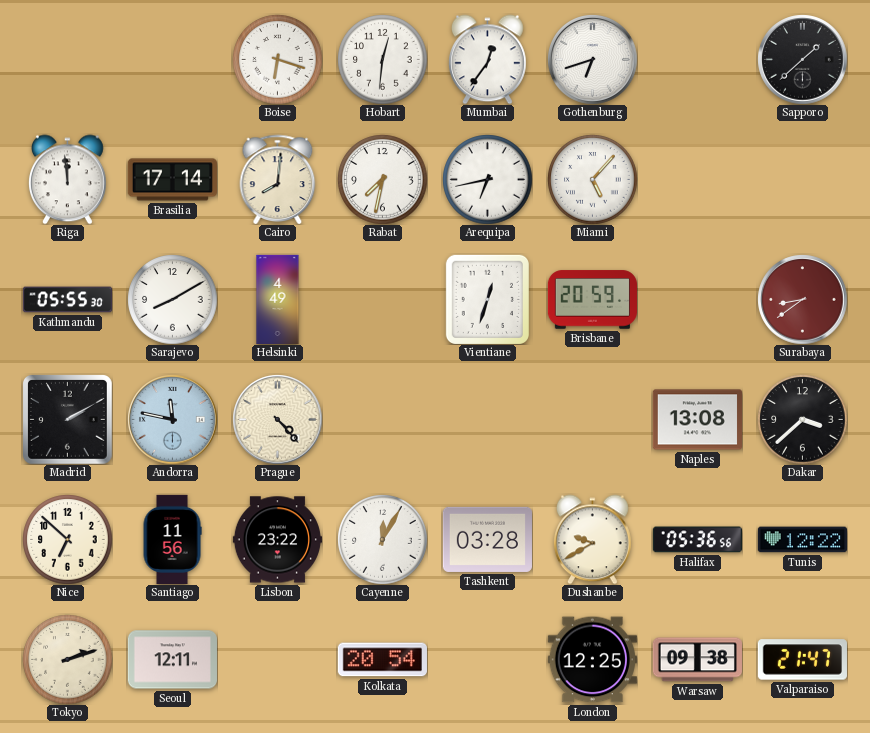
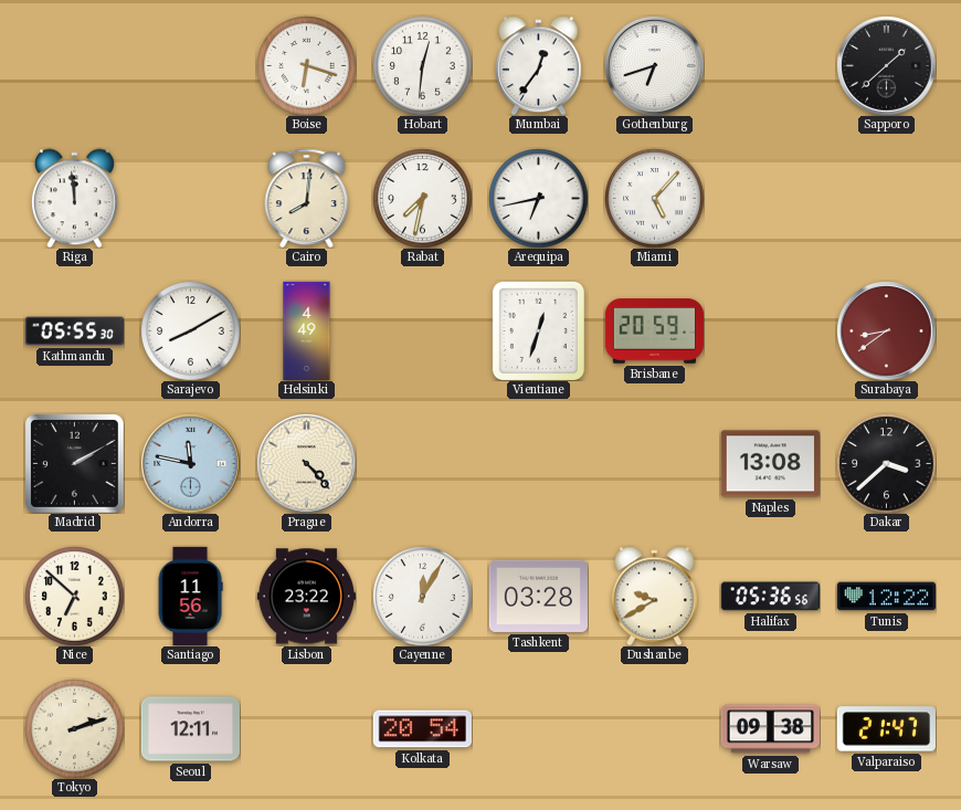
Brasilia: 17:14 -> none
London: 12:25 -> none
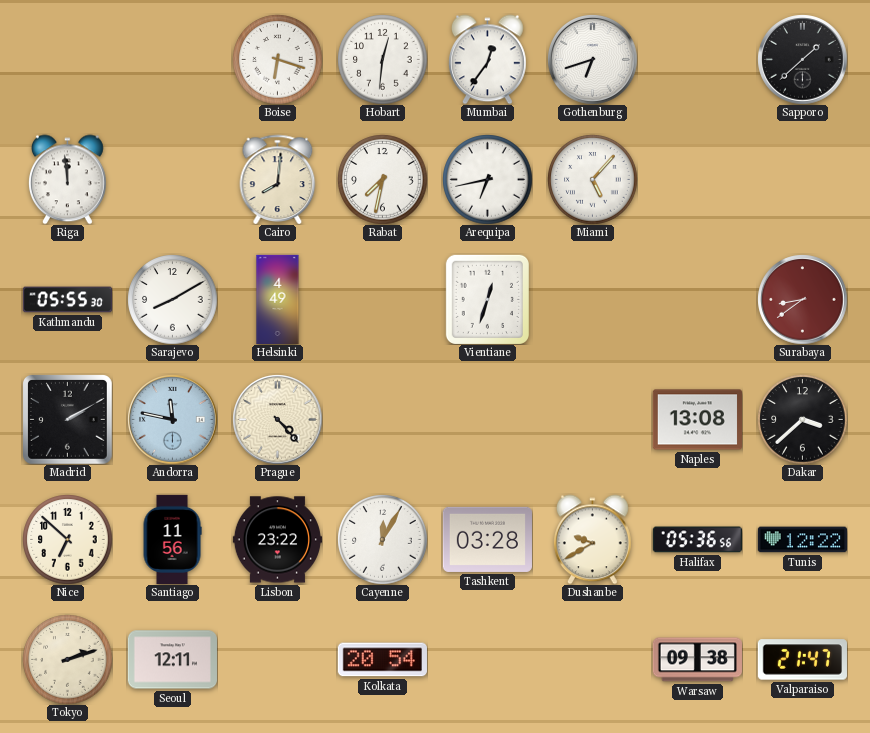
Brisbane: 20:59 -> none
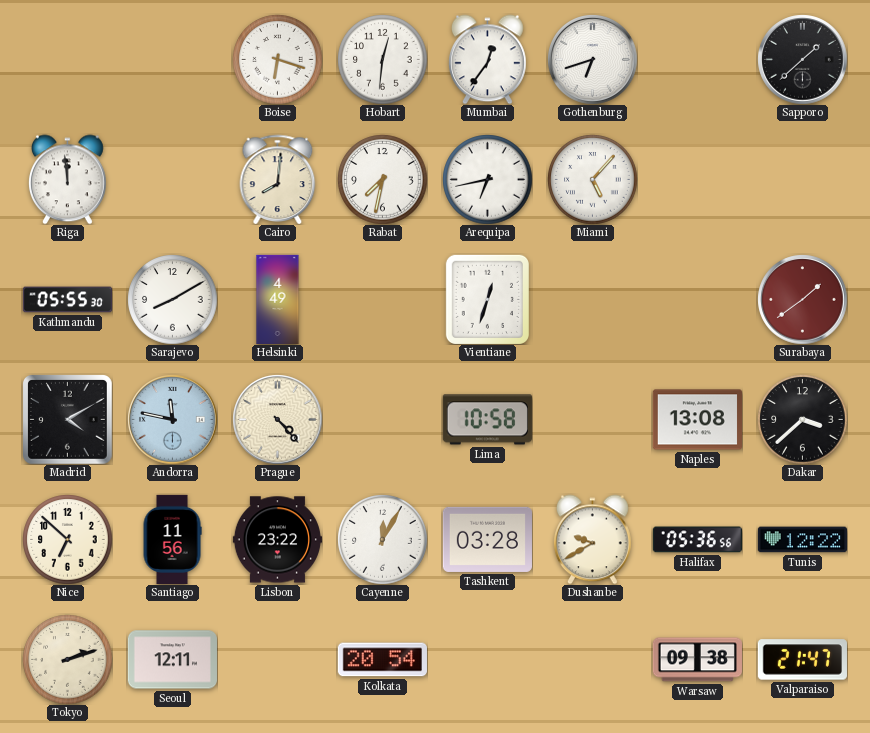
Surabaya: 8:39 -> 1:39
Madrid: 2:10 -> 4:10
Lima: none -> 10:58
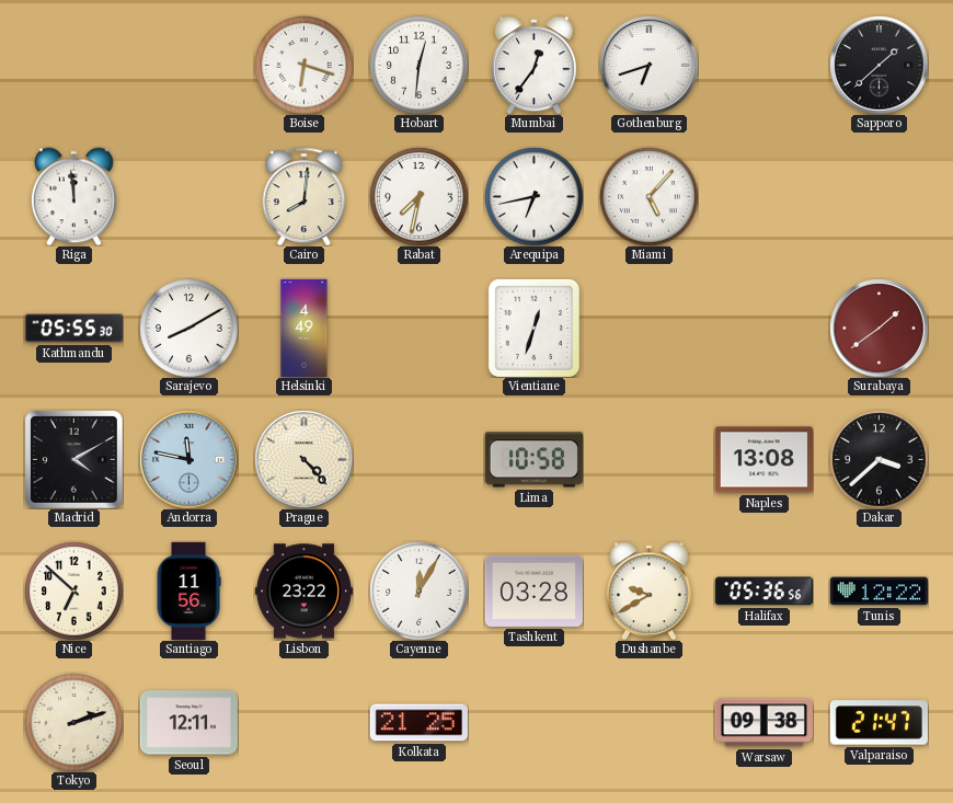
Kolkata: 20:54 -> 21:25
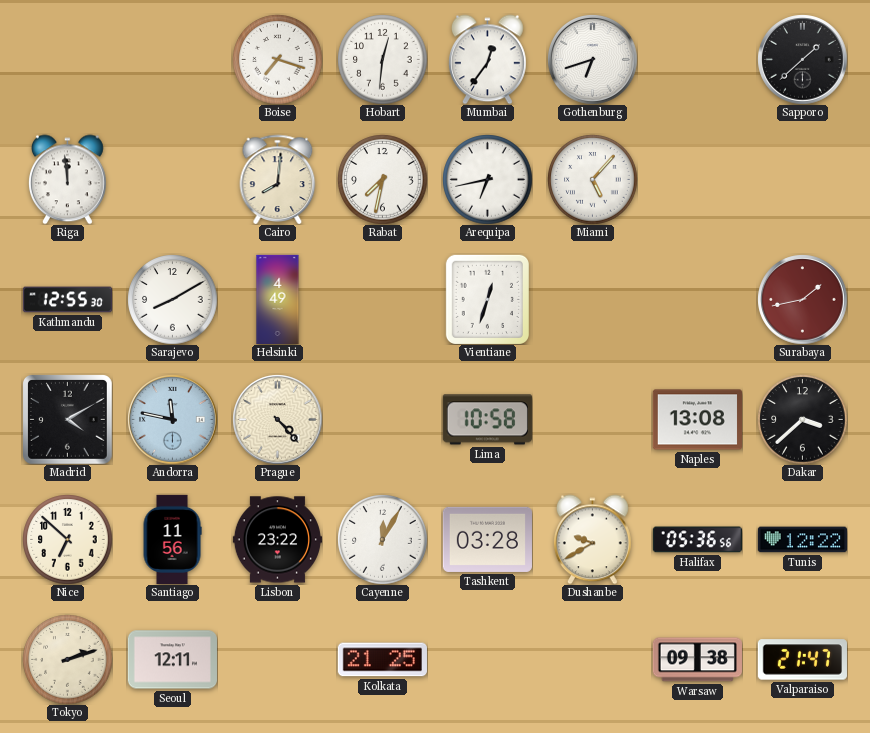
Boise: 6:18 -> 7:18
Kathmandu: 05:55 -> 12:55
Surabaya: 1:39 -> 1:43
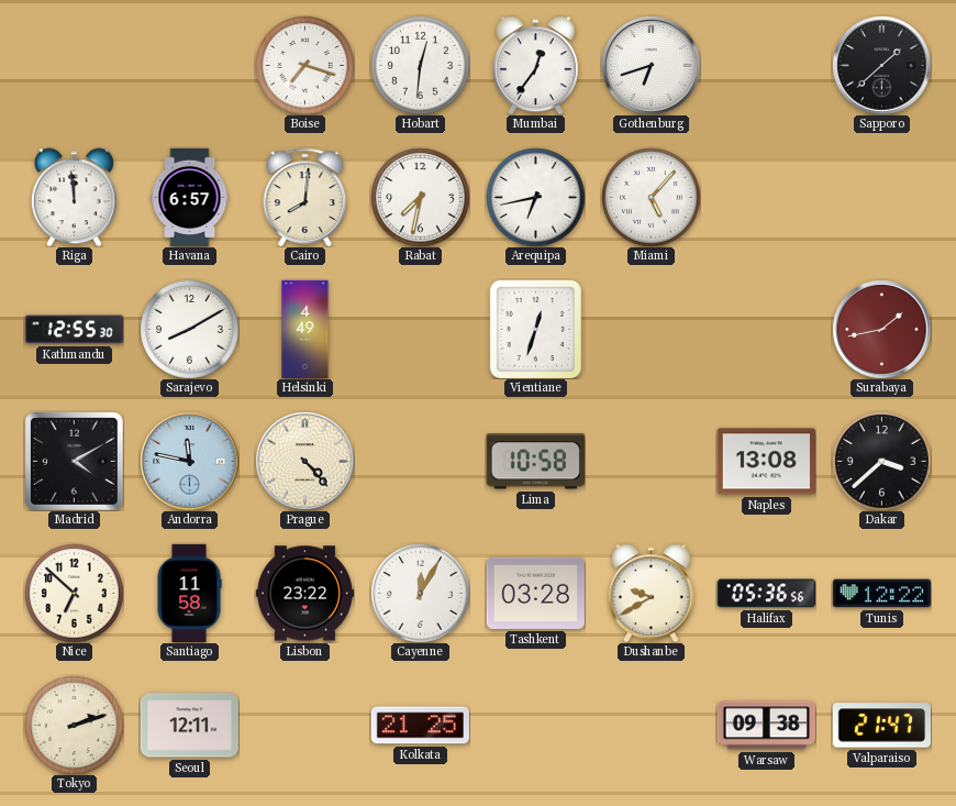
Havana: none -> 6:57
Santiago: 11:56 -> 11:58
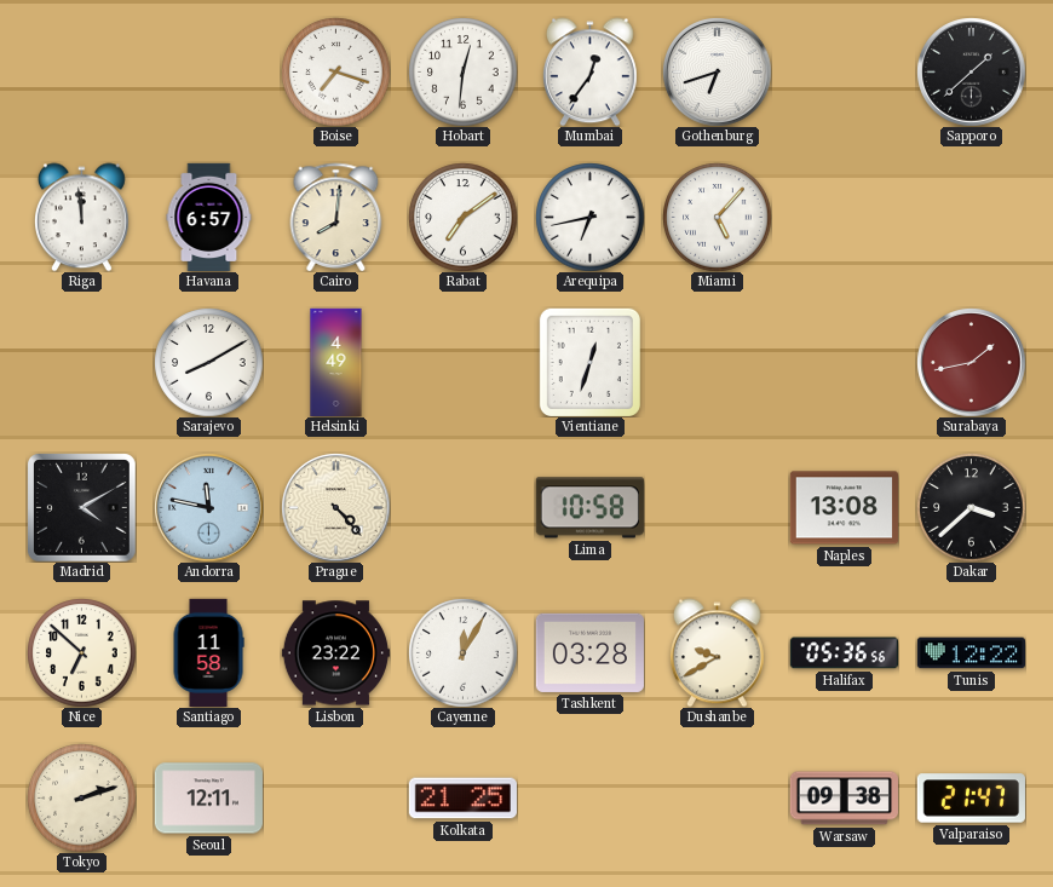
Rabat: 7:32 -> 7:09
Kathmandu: 12:55 -> none
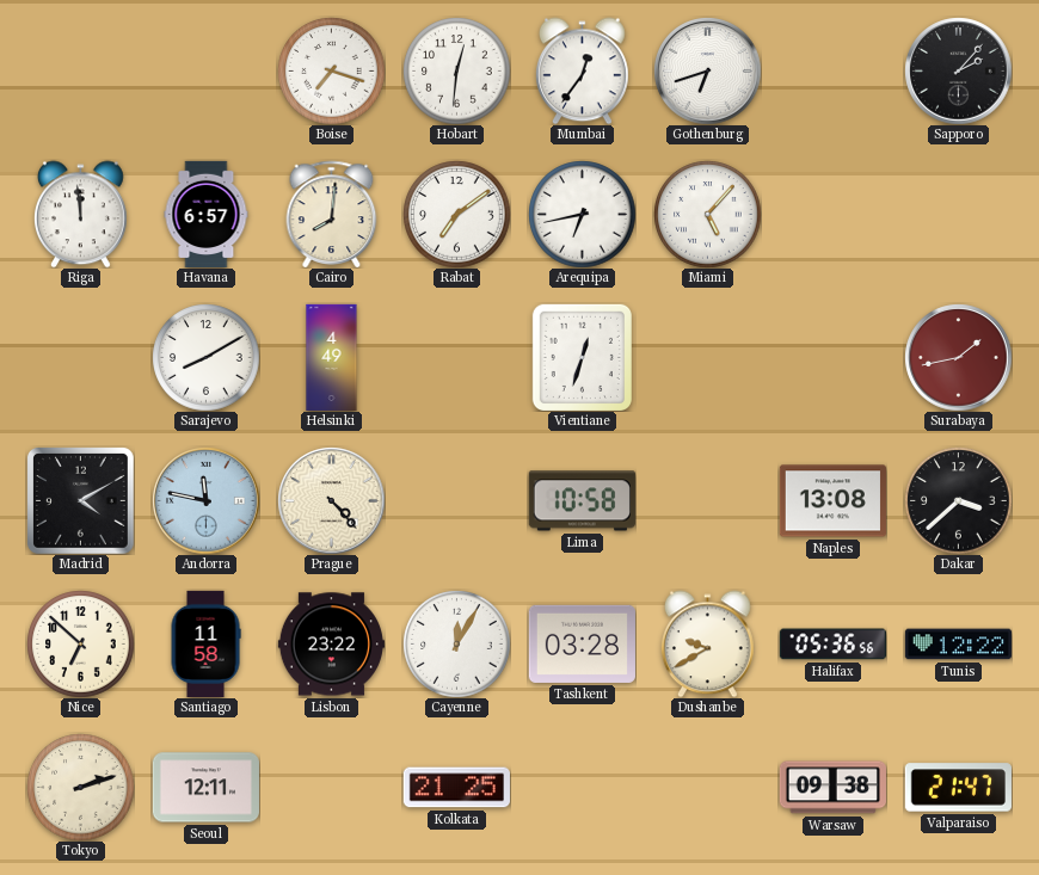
Sapporo: 1:38 -> 2:07
